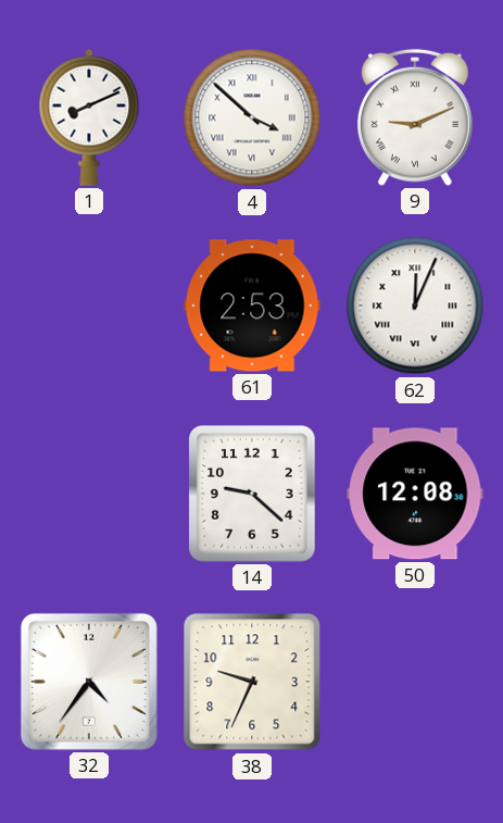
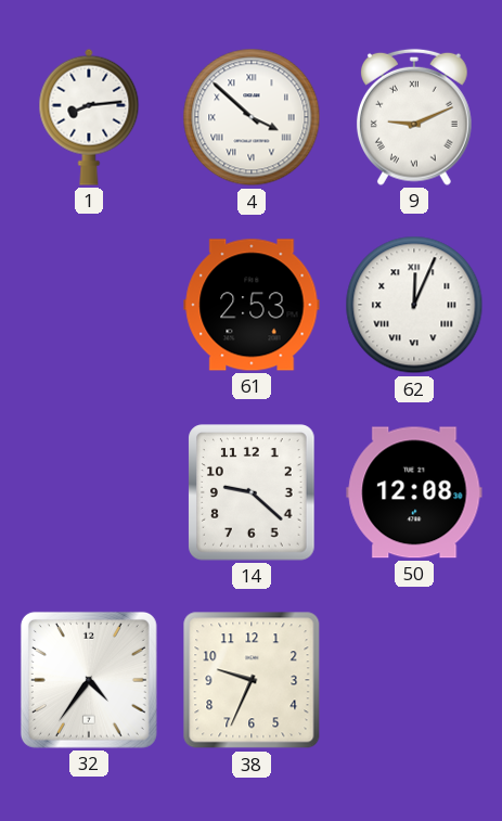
1: 8:11 -> 8:14
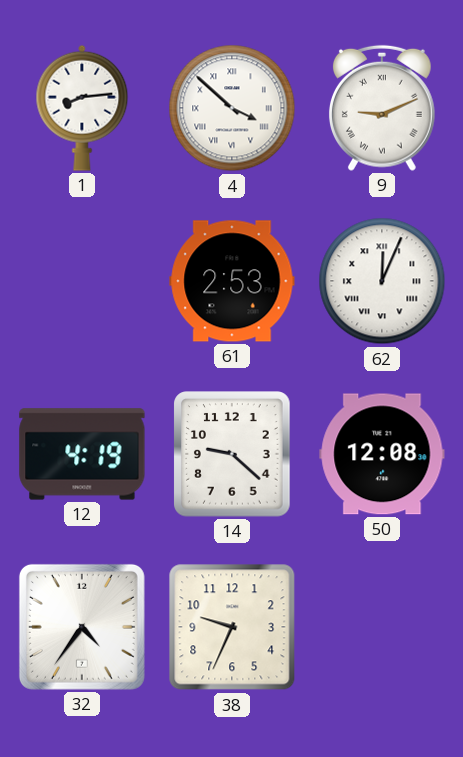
12: none -> 4:19
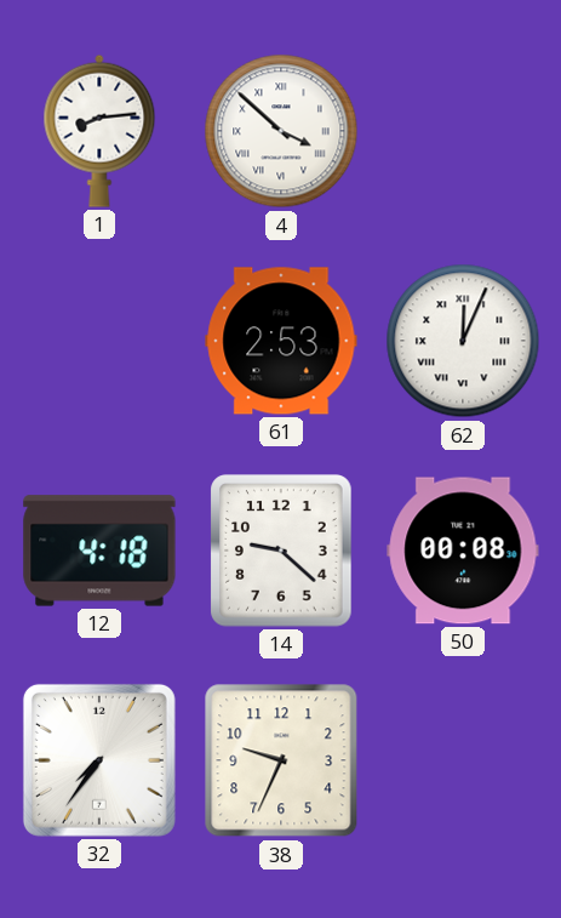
9: 9:11 -> none
12: 4:19 -> 4:18
50: 12:08 -> 00:08
32: 4:36 -> 7:36
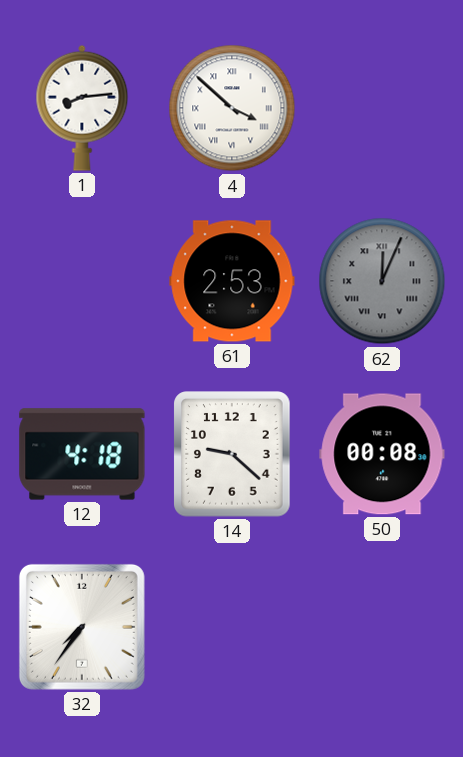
62 dial: white -> grey
38: 9:34 -> none
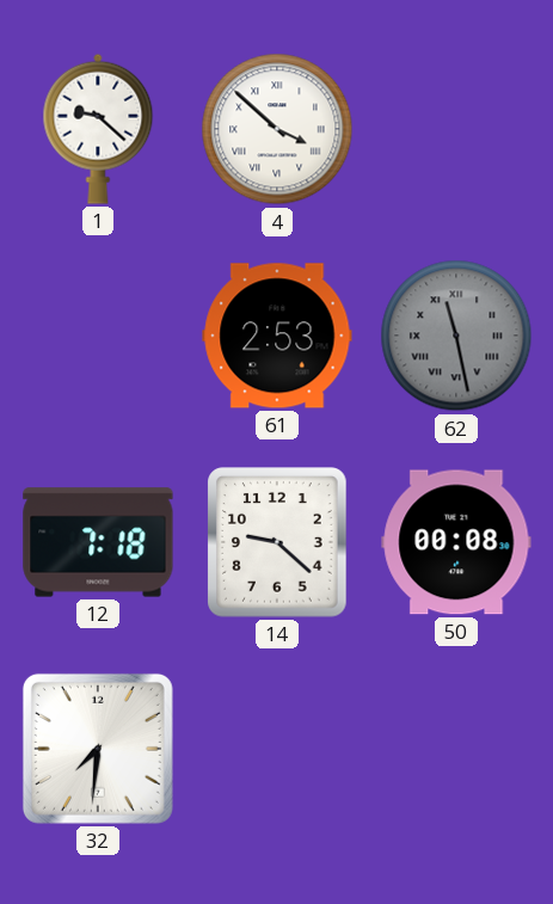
1: 8:14 -> 9:22
62: 12:04 -> 11:28
12: 4:18 -> 7:18
32: 7:36 -> 7:31
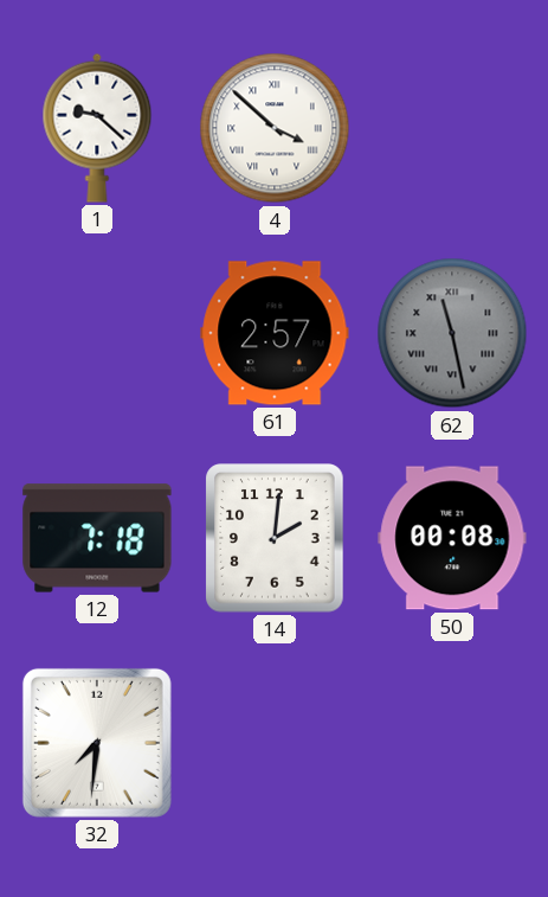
61: 2:53 -> 2:57
14: 9:22 -> 2:01
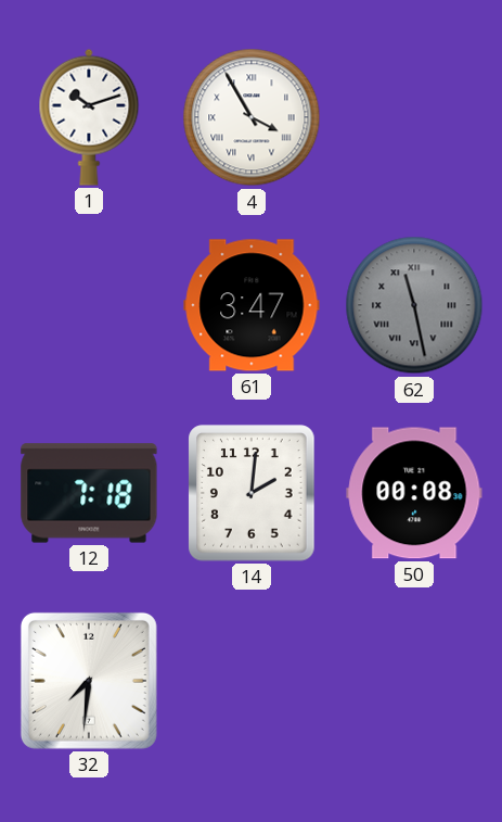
1: 9:22 -> 10:12
4: 3:52 -> 3:55
61: 2:57 -> 3:47
